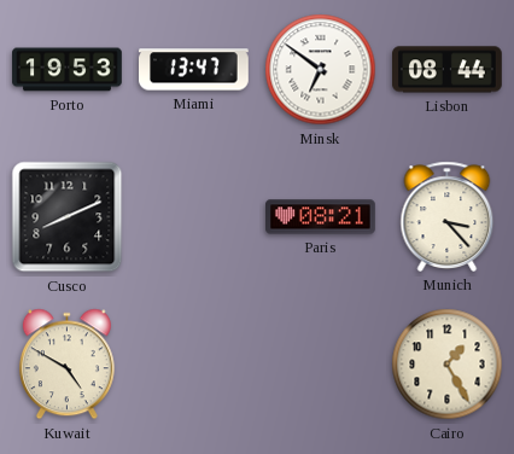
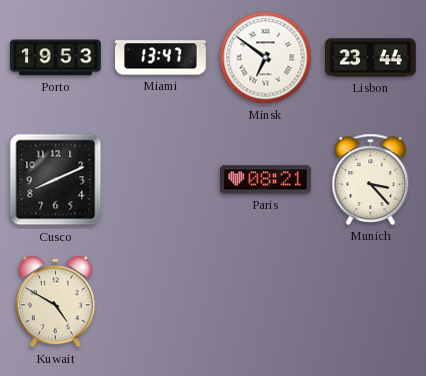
Lisbon: 08:44 -> 23:44
Cairo: 1:25 -> none
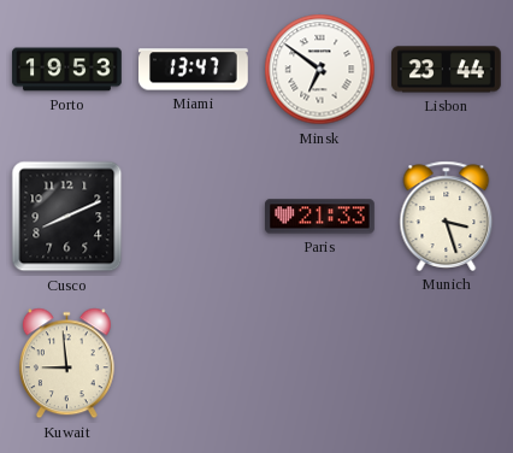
Paris: 08:21 -> 21:33
Munich: 3:23 -> 3:27
Kuwait: 4:50 -> 8:59
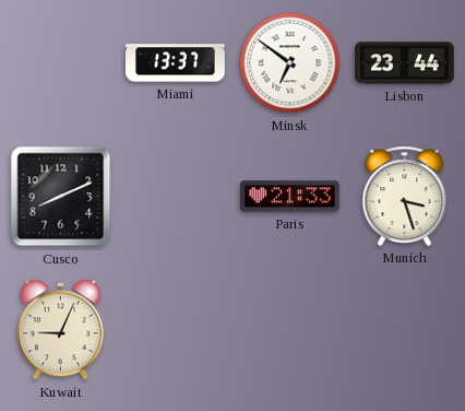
Porto: 19:53 -> none
Miami: 13:47 -> 13:37
Kuwait: 8:59 -> 9:04
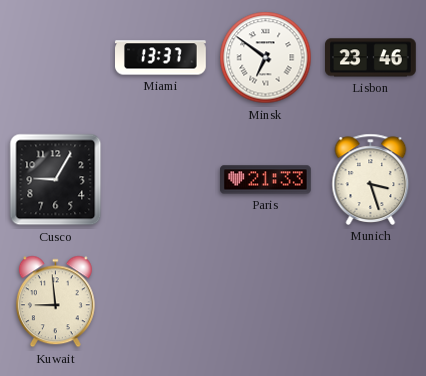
Lisbon: 23:44 -> 23:46
Cusco: 8:11 -> 9:05
Kuwait: 9:04 -> 8:59
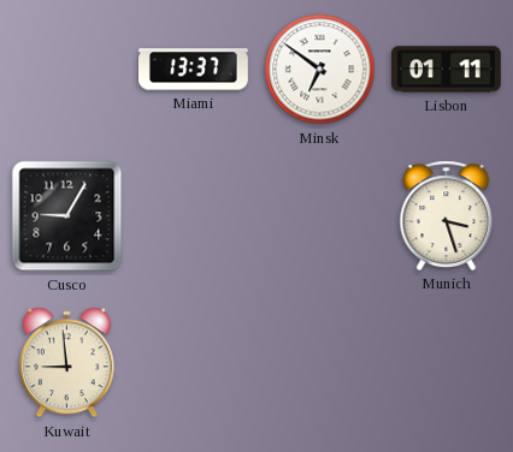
Lisbon: 23:46 -> 01:11
Paris: 21:33 -> none
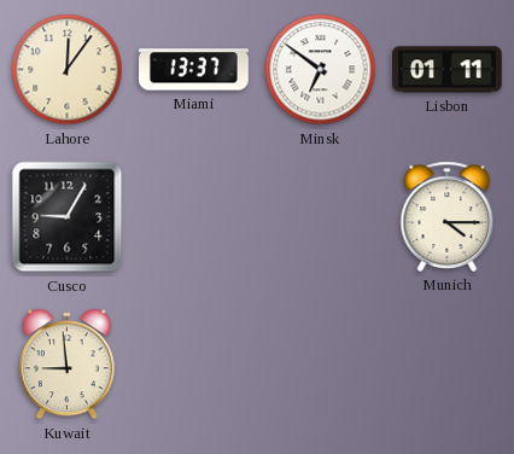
Lahore: none -> 12:06
Munich: 3:27 -> 4:15
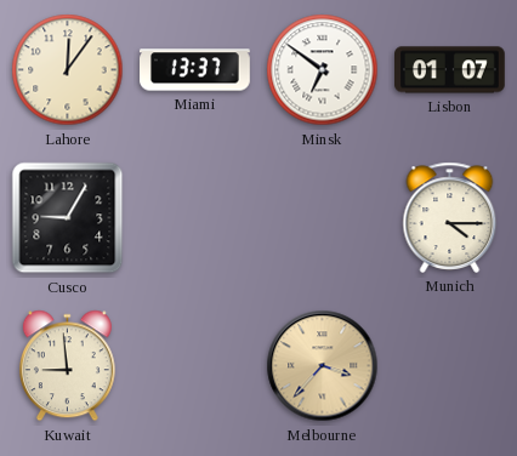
Lisbon: 01:11 -> 01:07
Melbourne: none -> 3:37
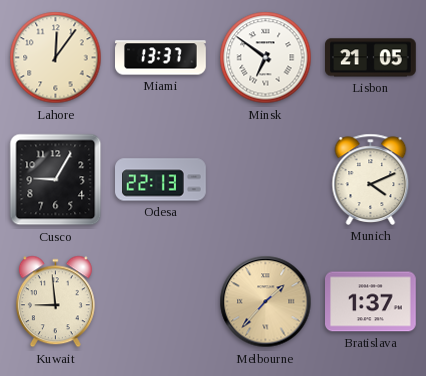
Lisbon: 01:07 -> 21:05
Odesa: none -> 22:13
Munich: 4:15 -> 4:11
Melbourne: 3:37 -> 1:37
Bratislava: none -> 1:37
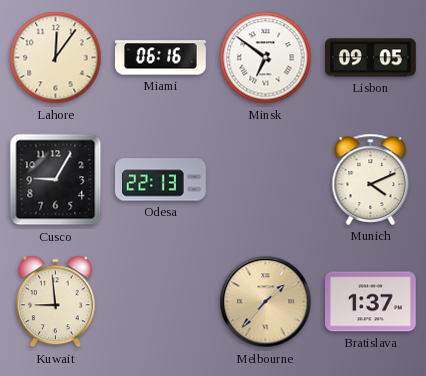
Miami: 13:37 -> 06:16
Lisbon: 21:05 -> 09:05
